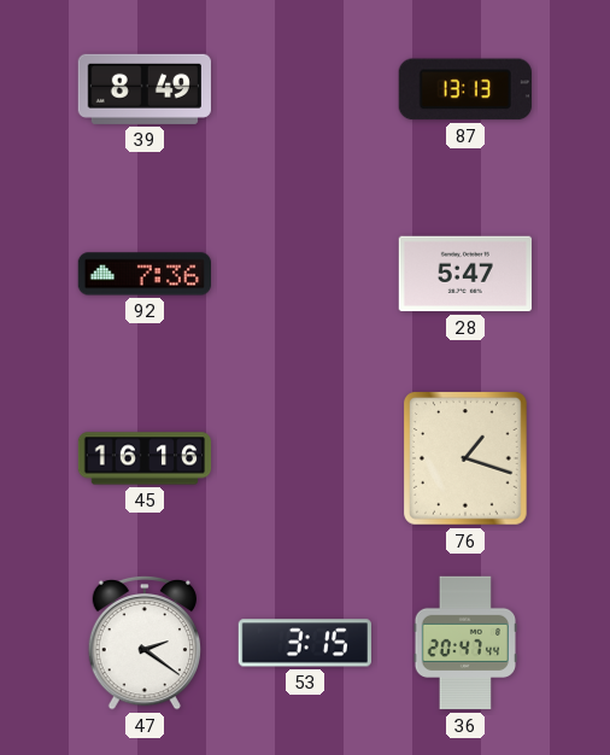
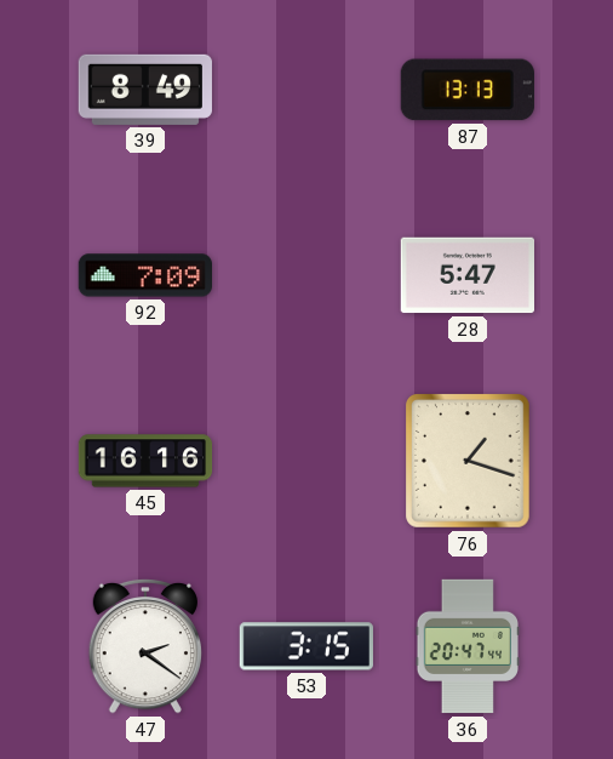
92: 7:36 -> 7:09
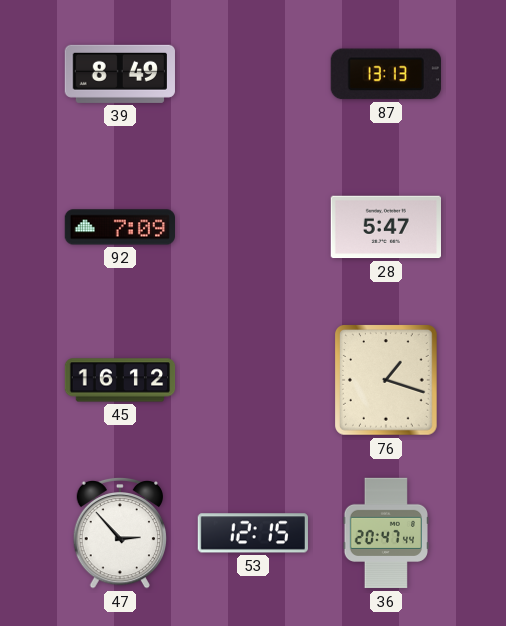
45: 16:16 -> 16:12
47: 2:21 -> 2:53
53: 3:15 -> 12:15
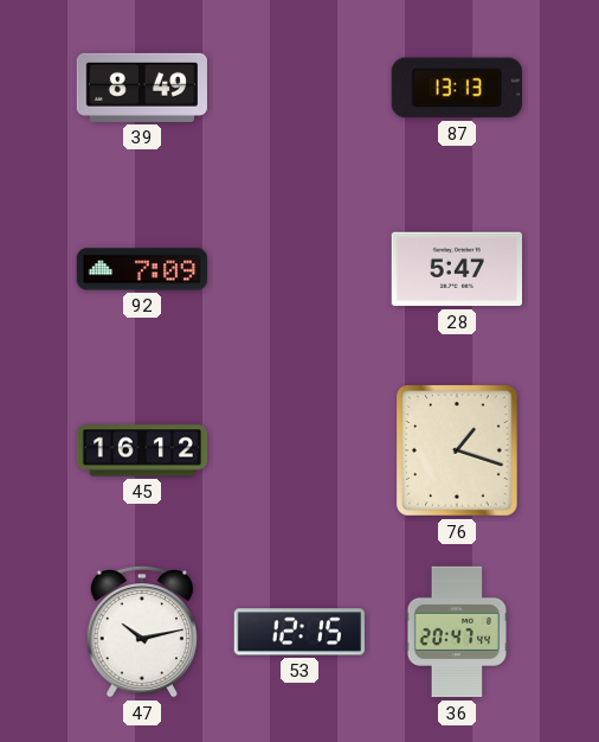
47: 2:53 -> 10:13
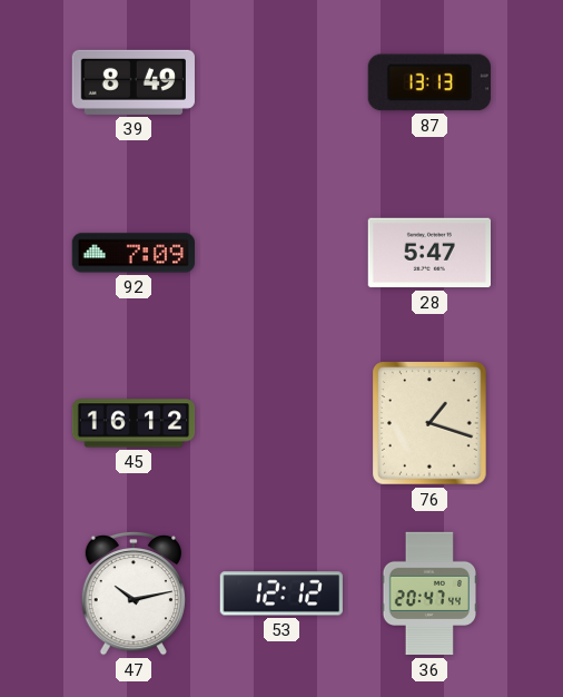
53: 12:15 -> 12:12
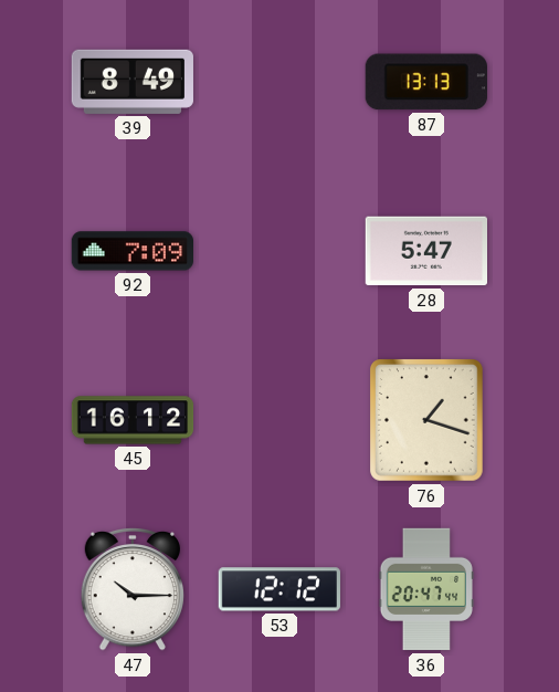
47: 10:13 -> 10:15
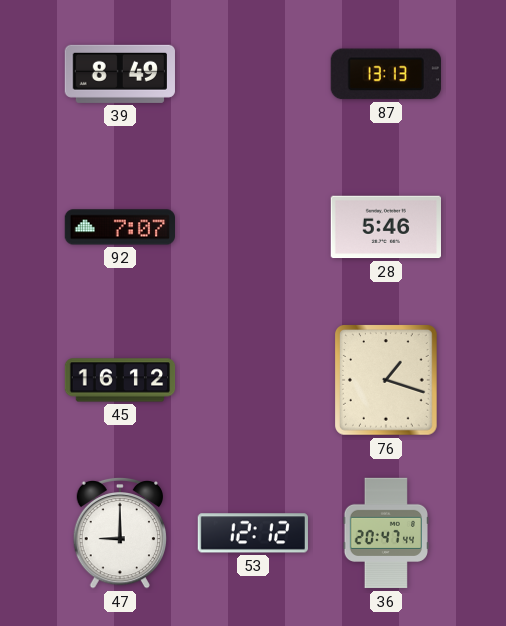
92: 7:09 -> 7:07
28: 5:47 -> 5:46
47: 10:15 -> 9:00
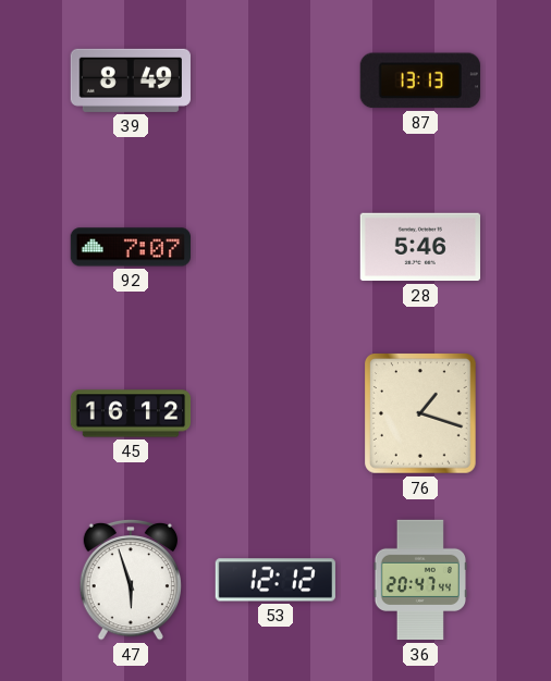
47: 9:00 -> 5:57
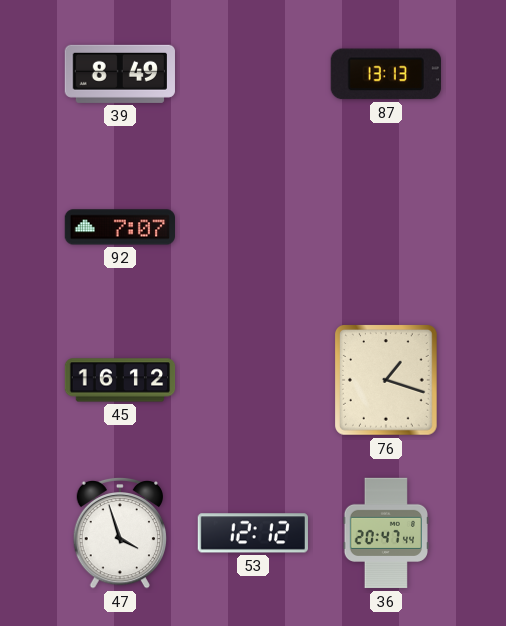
28: 5:46 -> none
47: 5:57 -> 3:57
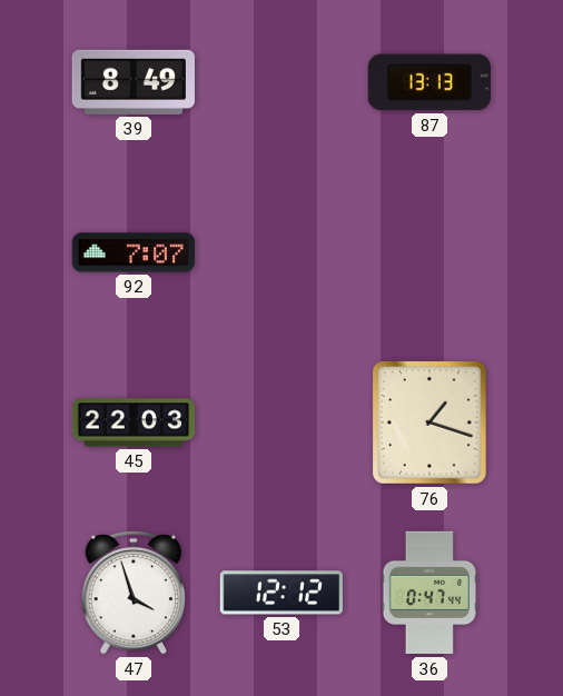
45: 16:12 -> 22:03
36: 20:47 -> 0:47
